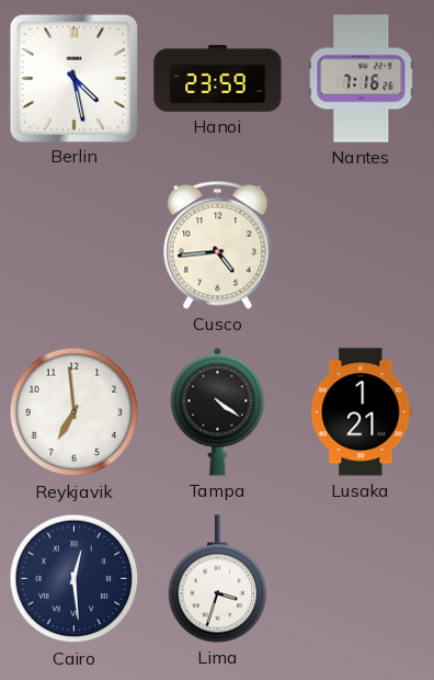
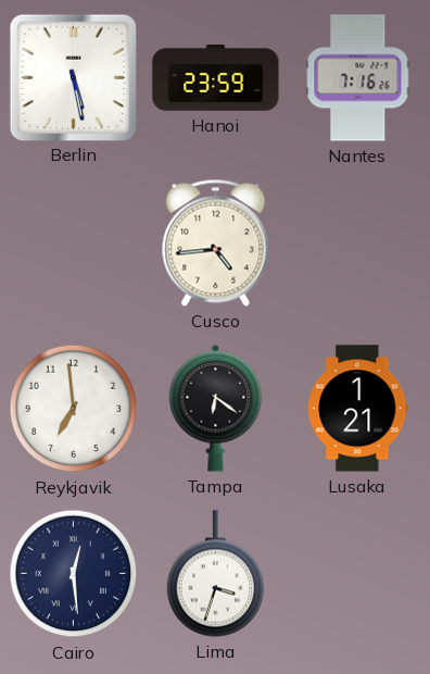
Berlin: 4:28 -> 5:28
Tampa: 4:21 -> 6:21
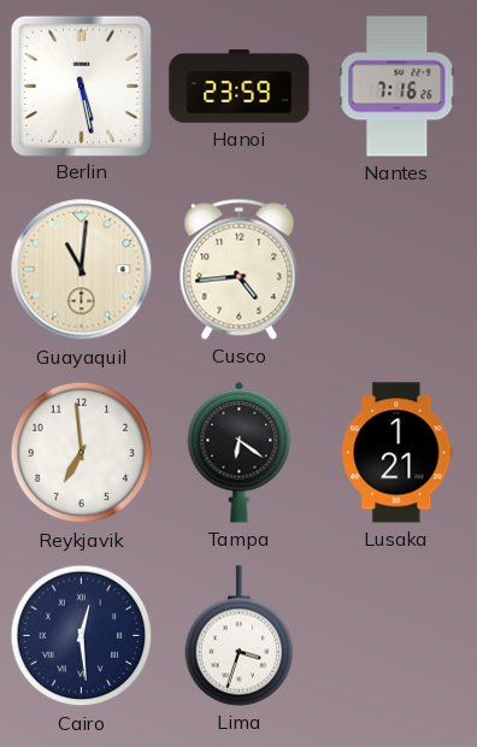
Guayaquil: none -> 11:01
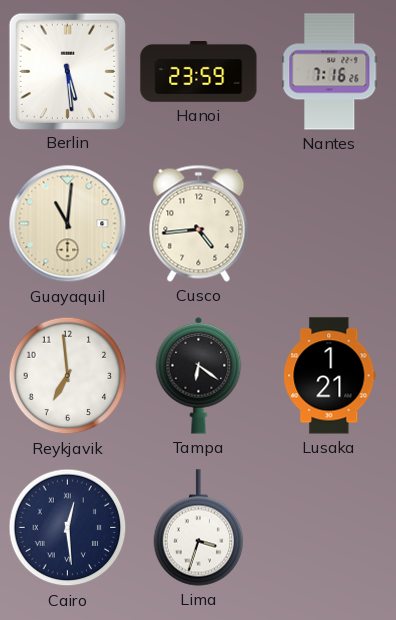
Berlin: 5:28 -> 5:29
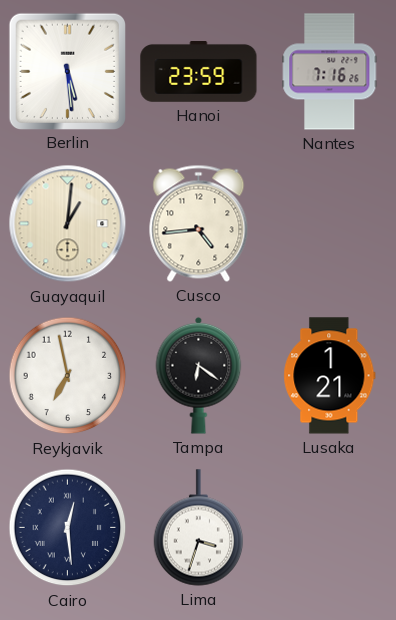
Guayaquil: 11:01 -> 1:01
Reykjavik: 6:59 -> 6:58
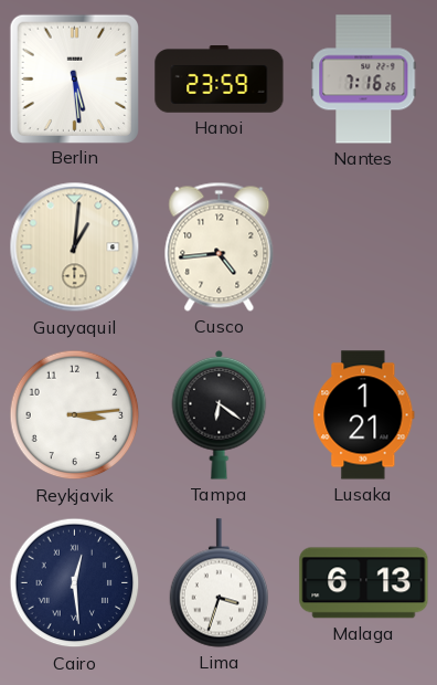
Reykjavik: 6:58 -> 3:14
Malaga: none -> 6:13
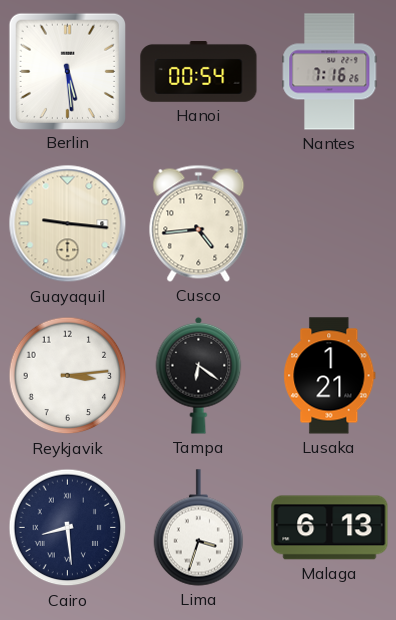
Hanoi: 23:59 -> 00:54
Guayaquil: 1:01 -> 9:16
Cairo: 12:29 -> 8:29
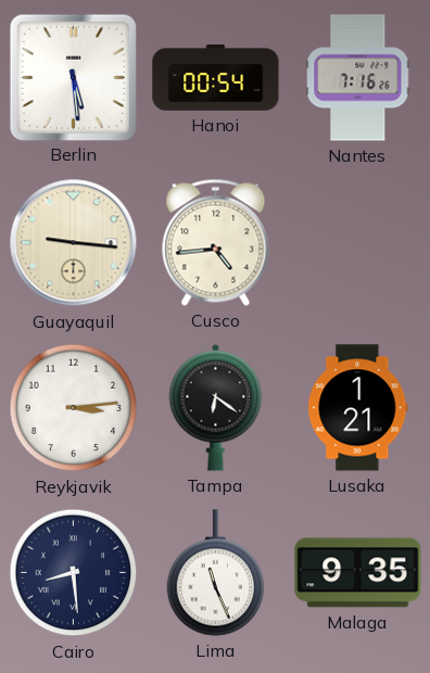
Lima: 3:33 -> 11:26
Malaga: 6:13 -> 9:35
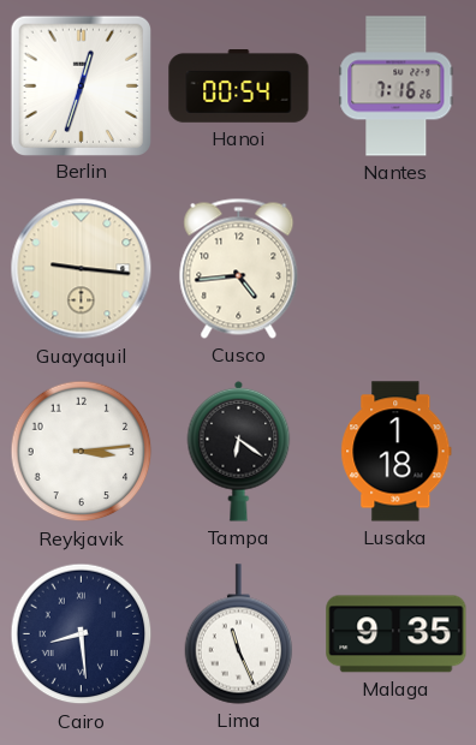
Berlin: 5:29 -> 12:33
Lusaka: 1:21 -> 1:18
